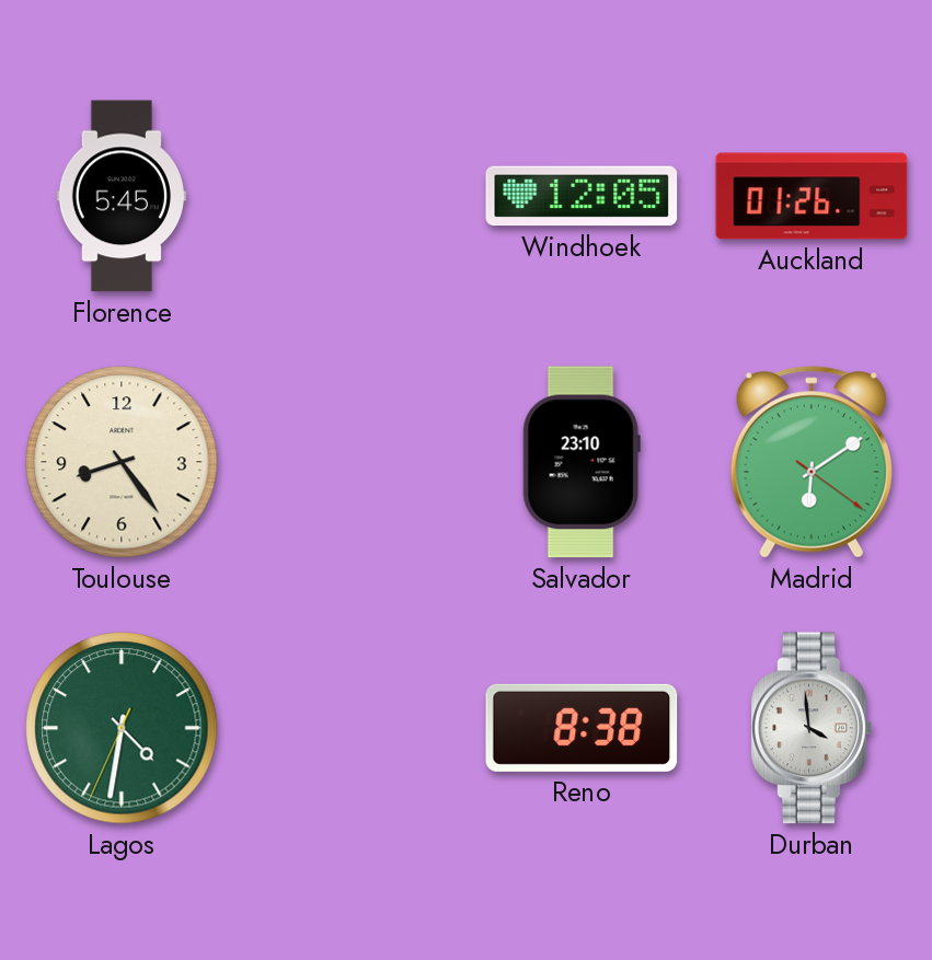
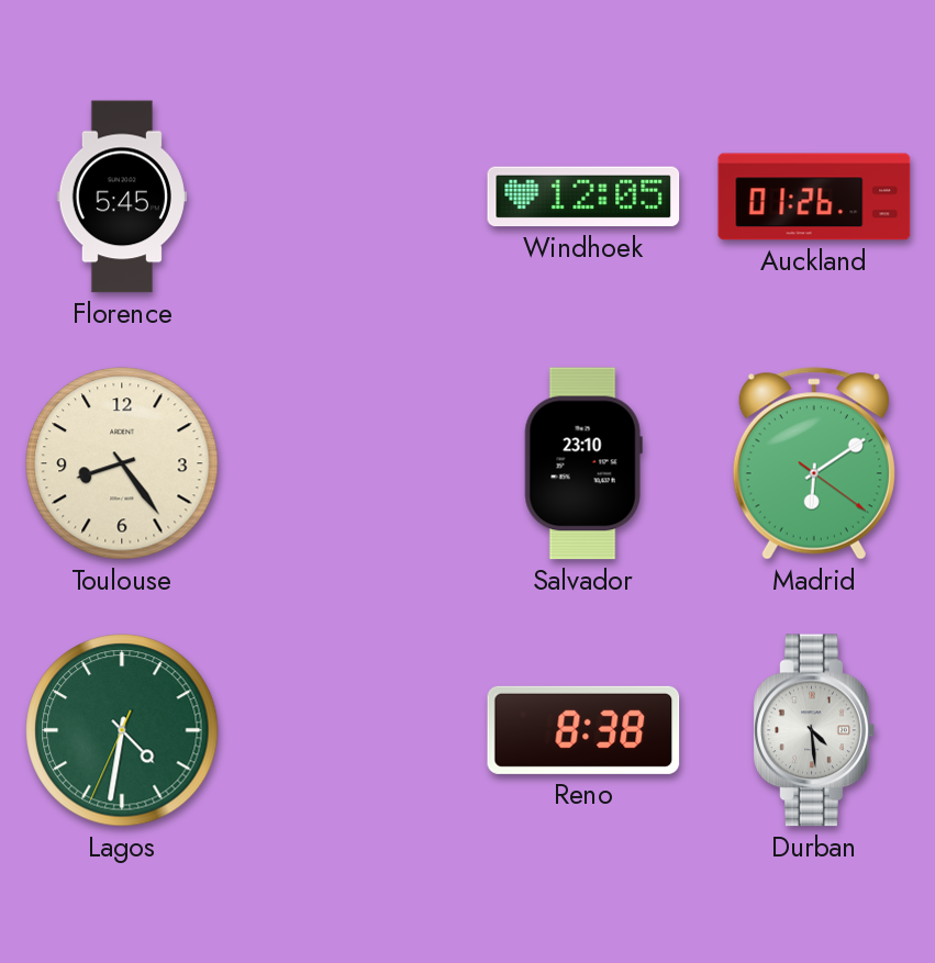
Durban: 3:59 -> 4:29
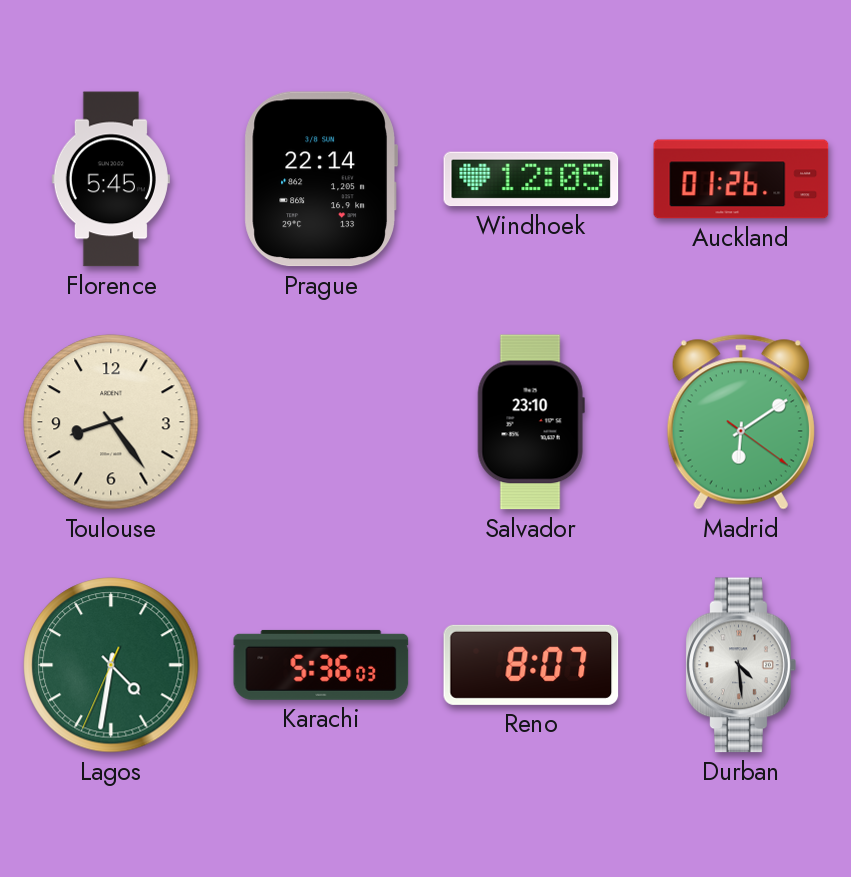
Prague: none -> 22:14
Karachi: none -> 5:36
Reno: 8:38 -> 8:07
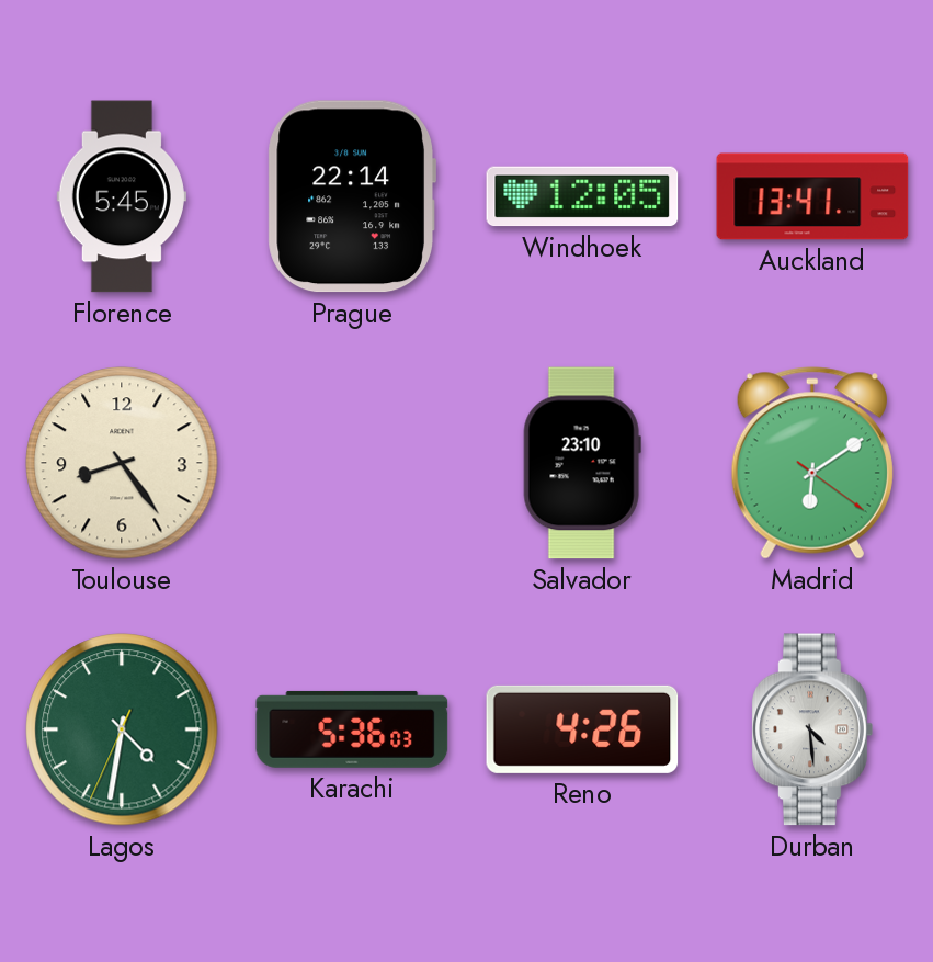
Auckland: 01:26 -> 13:41
Reno: 8:07 -> 4:26
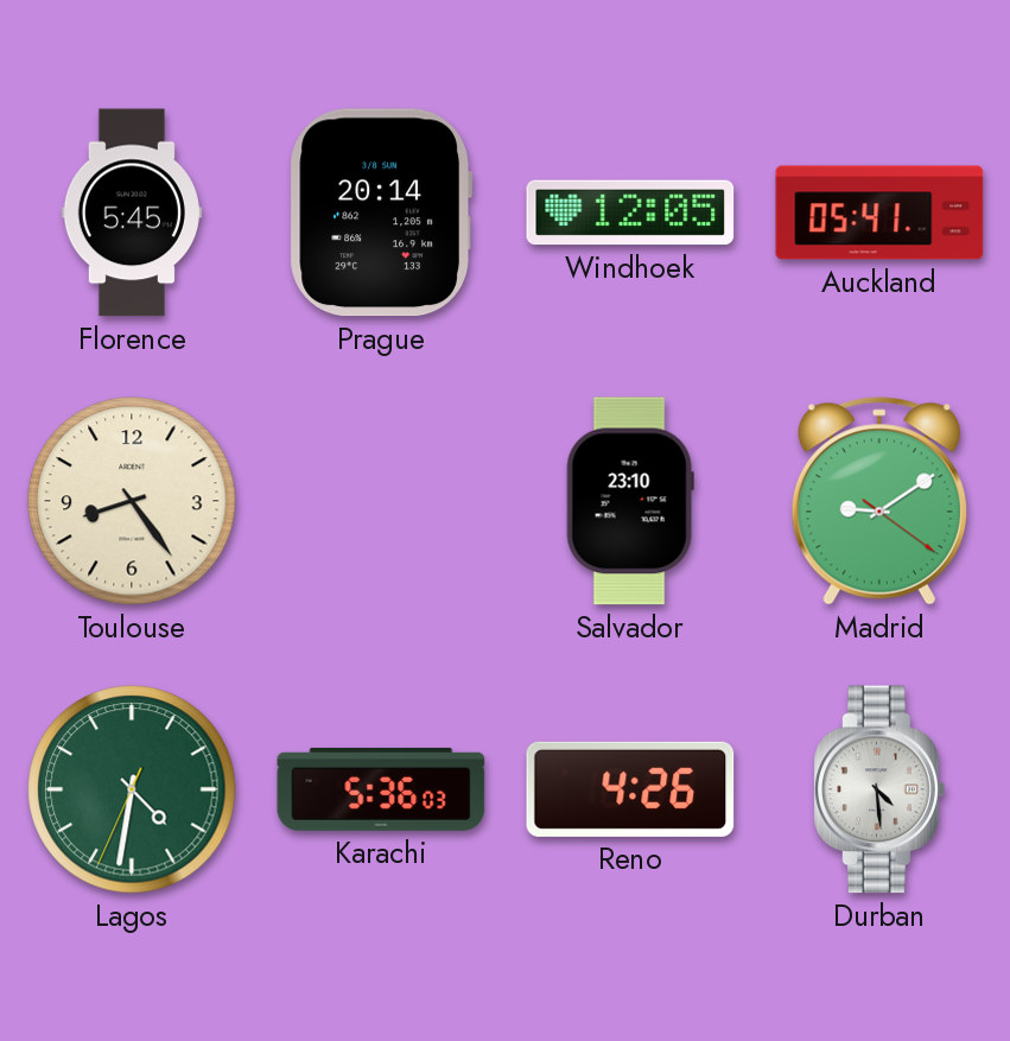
Prague: 22:14 -> 20:14
Auckland: 13:41 -> 05:41
Madrid: 6:09 -> 9:09
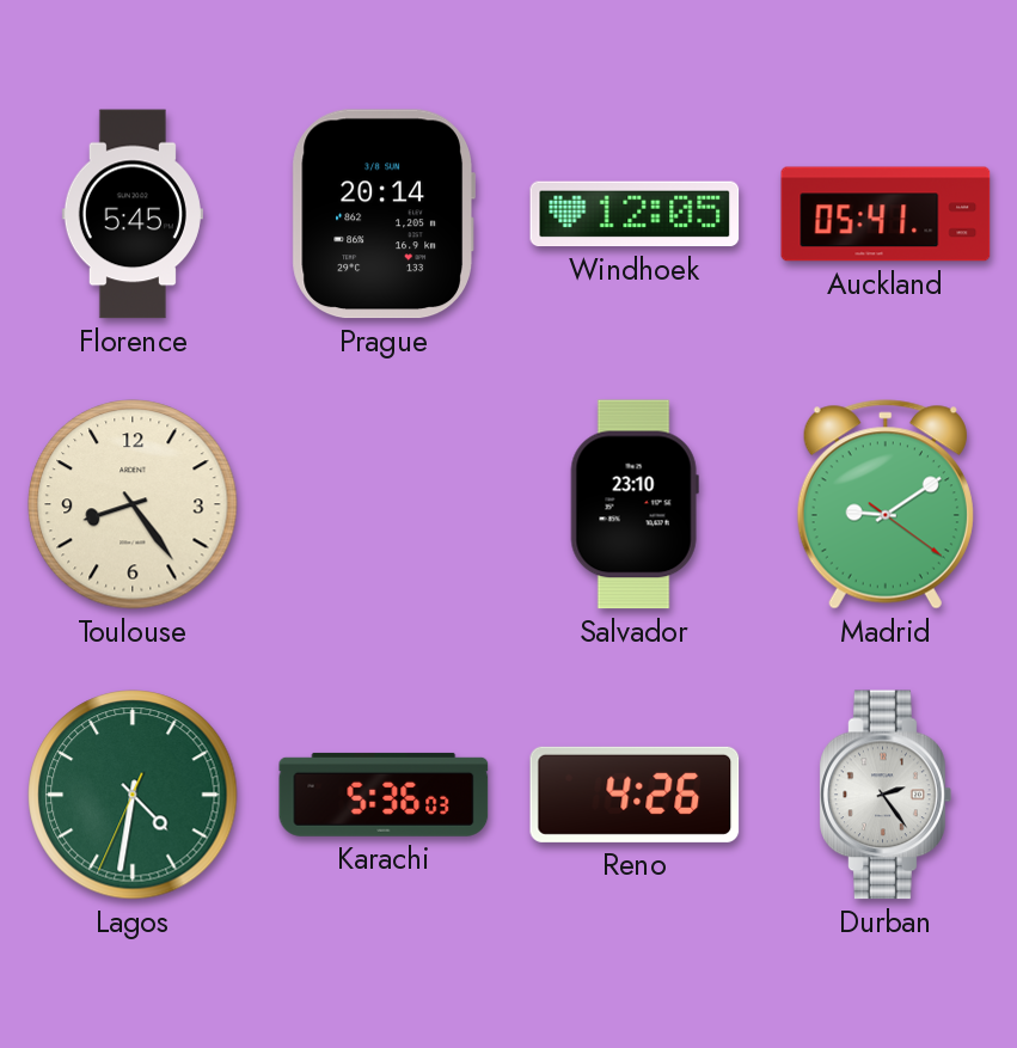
Durban: 4:29 -> 2:24
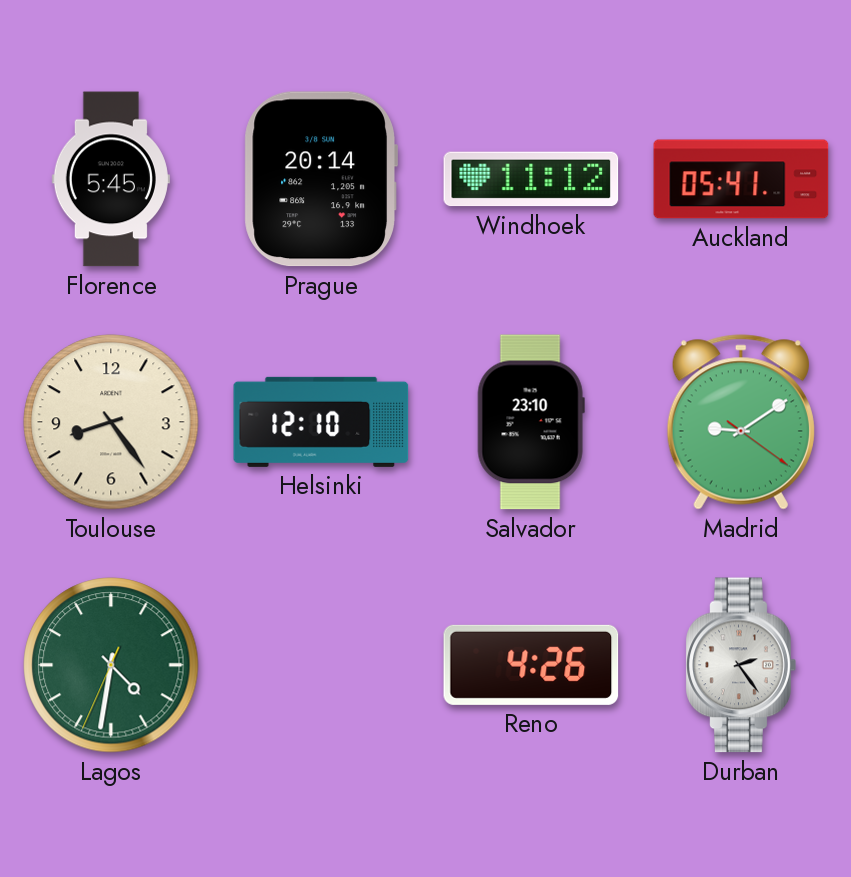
Windhoek: 12:05 -> 11:12
Helsinki: none -> 12:10
Karachi: 5:36 -> none
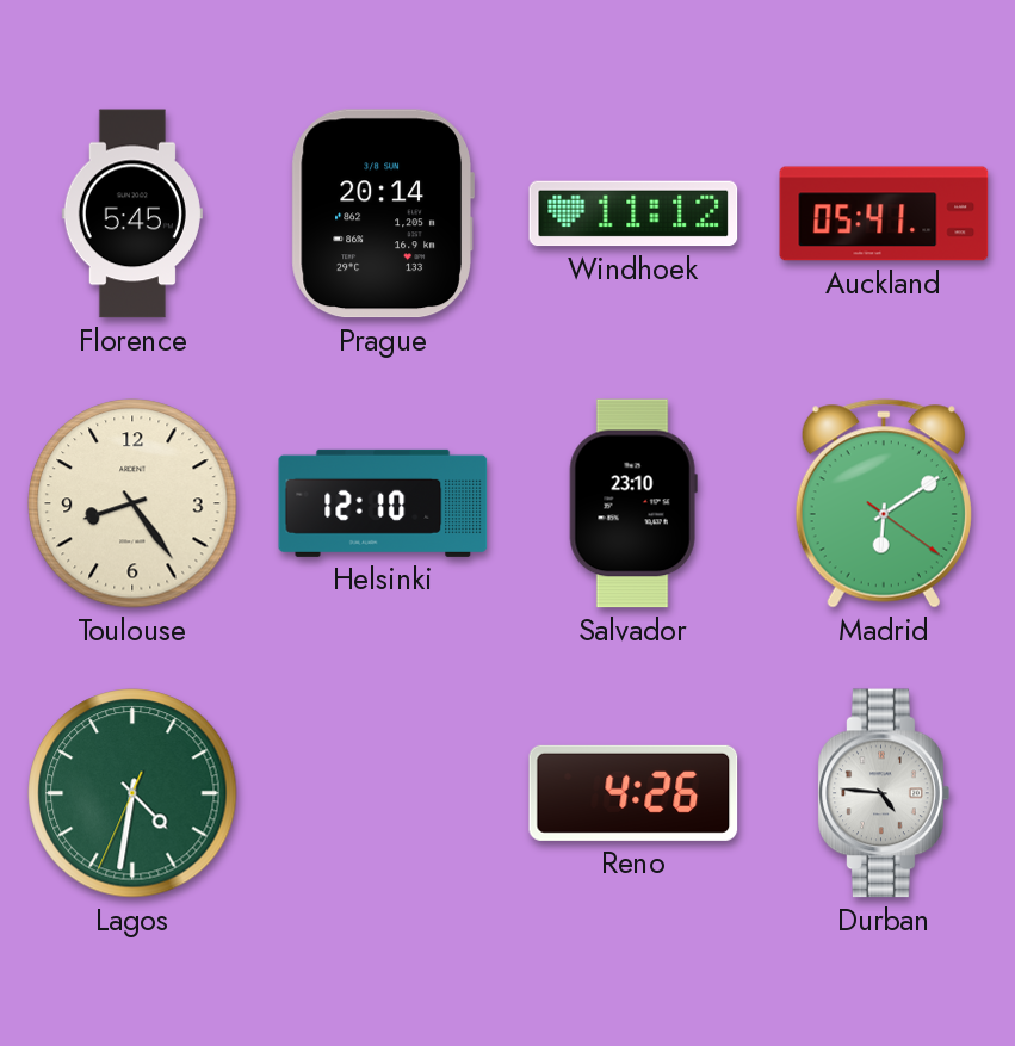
Madrid: 9:09 -> 6:09
Durban: 2:24 -> 4:46
